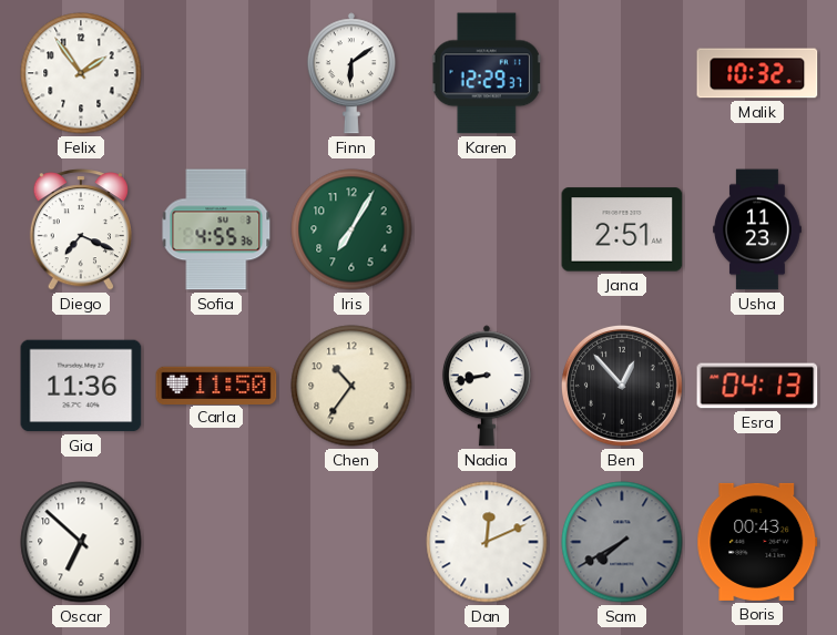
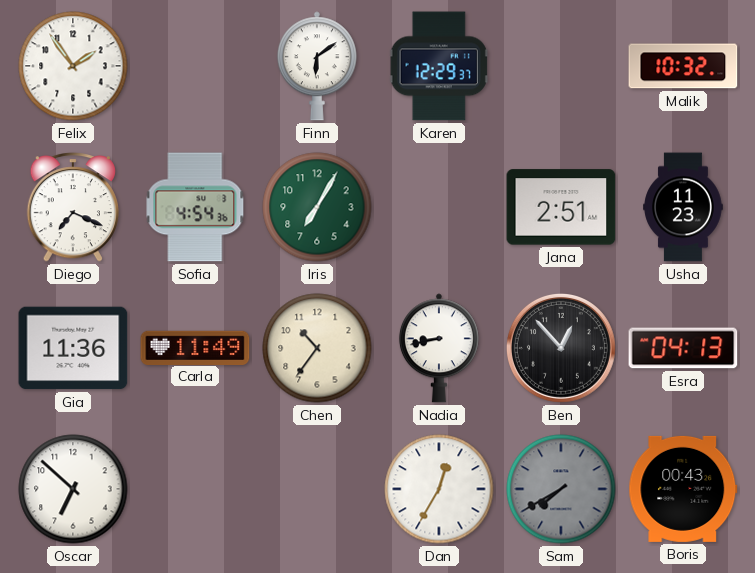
Sofia: 4:55 -> 4:54
Carla: 11:50 -> 11:49
Dan: 12:11 -> 12:35
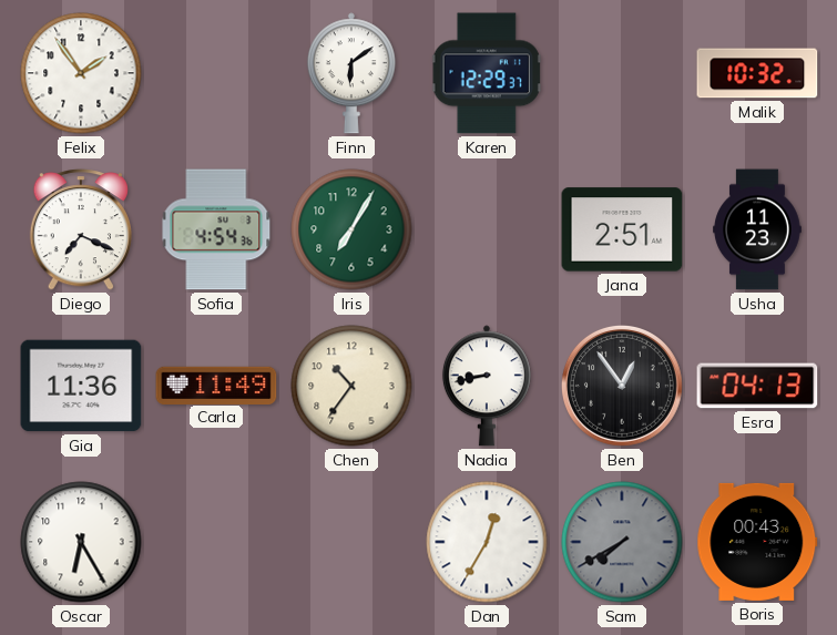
Ben: 12:53 -> 12:54
Oscar: 6:52 -> 6:25
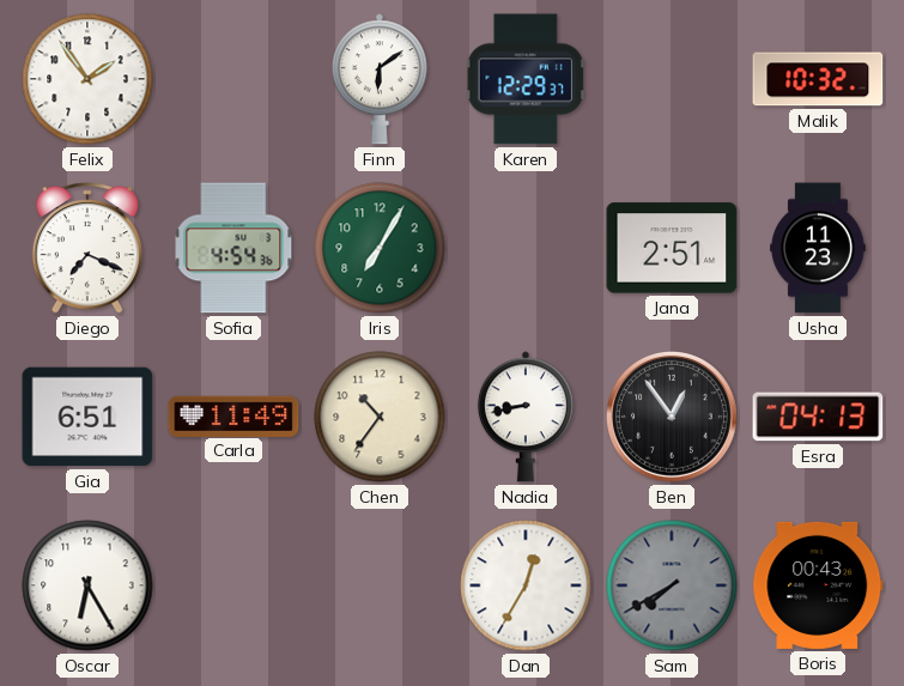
Gia: 11:36 -> 6:51
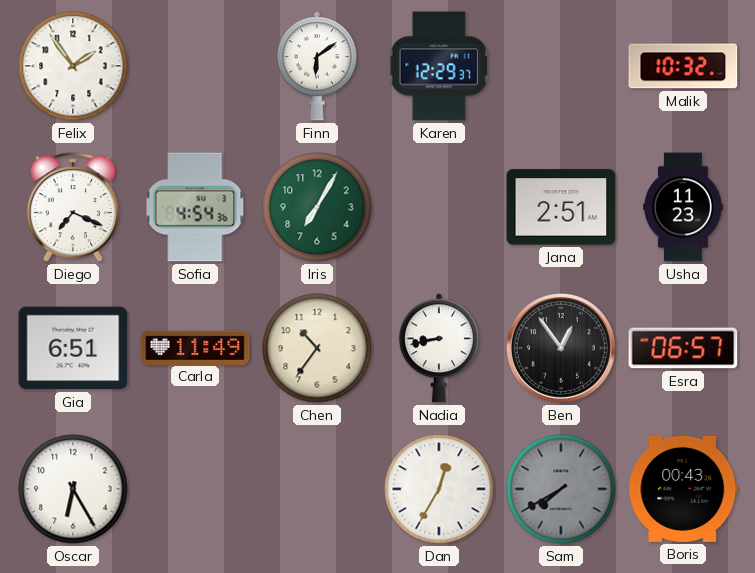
Esra: 04:13 -> 06:57
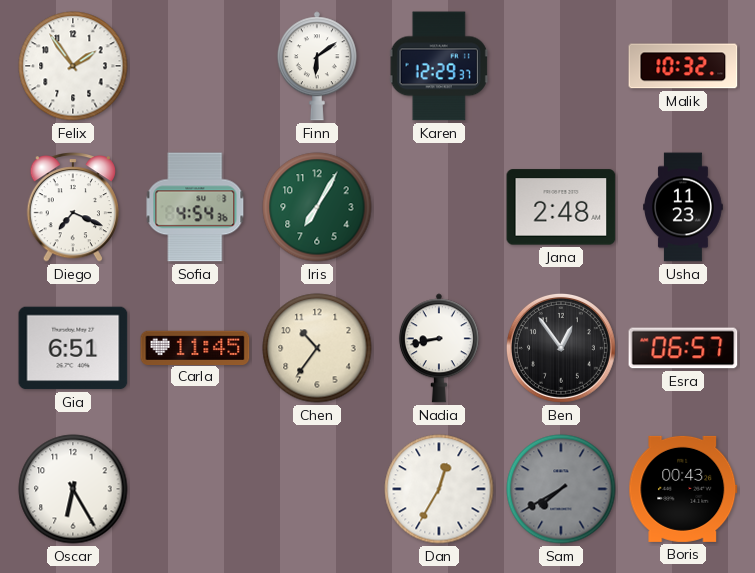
Jana: 2:51 -> 2:48
Carla: 11:49 -> 11:45
